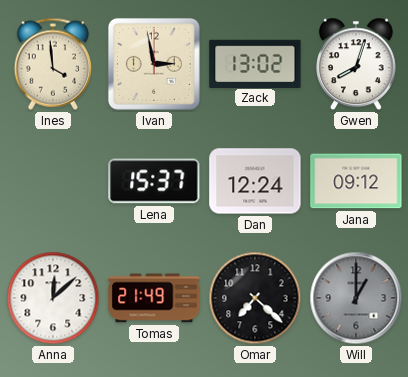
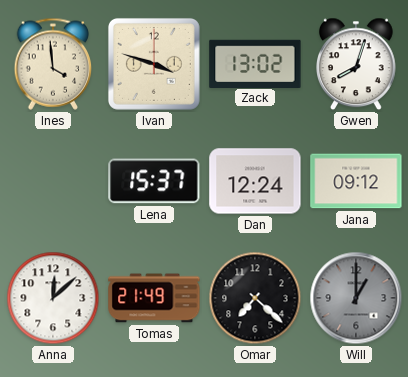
Ivan: 2:58 -> 3:48
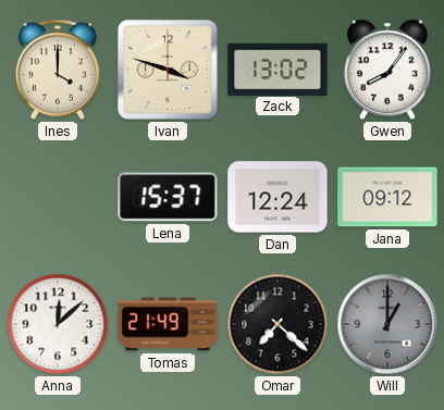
Ines: 3:59 -> 4:00
Gwen: 8:03 -> 8:06
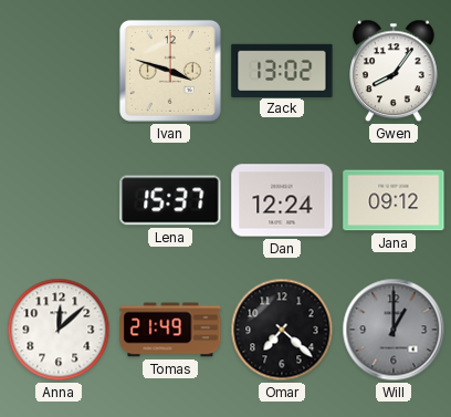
Ines: 4:00 -> none
